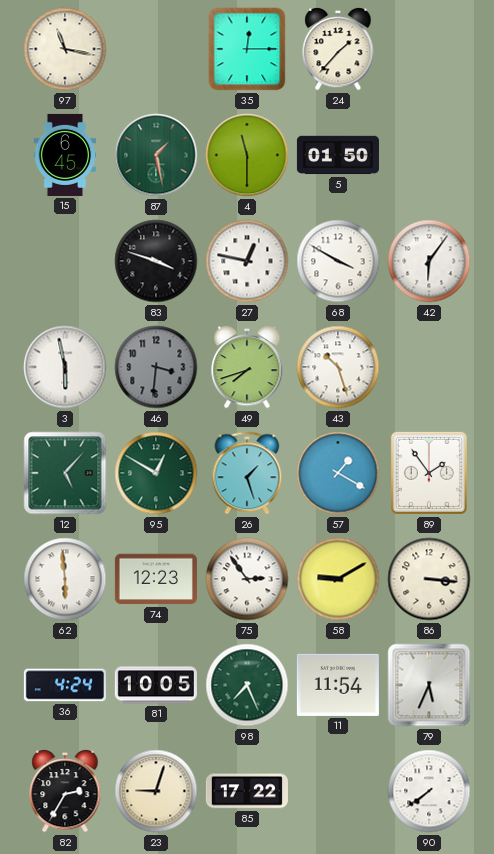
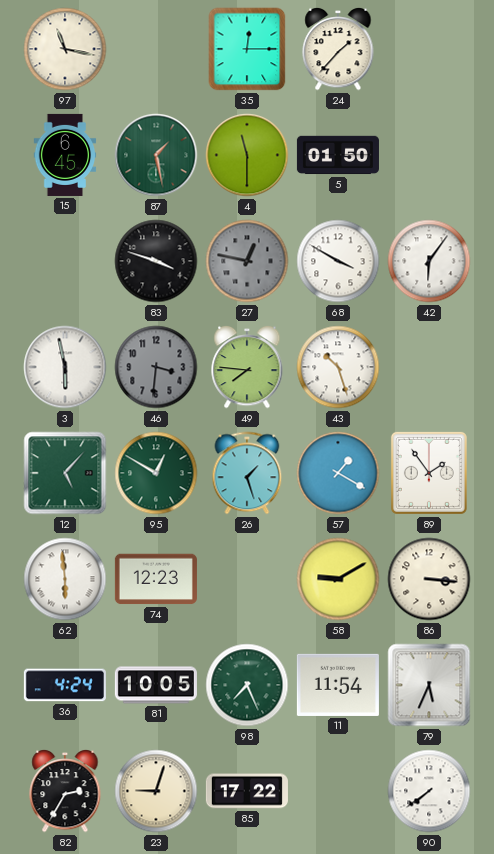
27 dial: white -> grey
49: 7:42 -> 7:46
75: 2:54 -> none
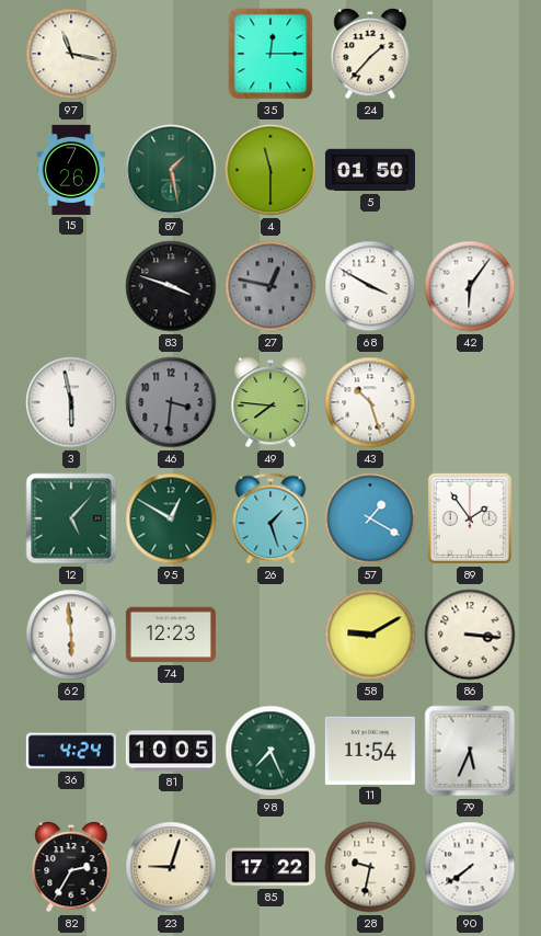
15: 6:45 -> 7:26
28: none -> 9:32
